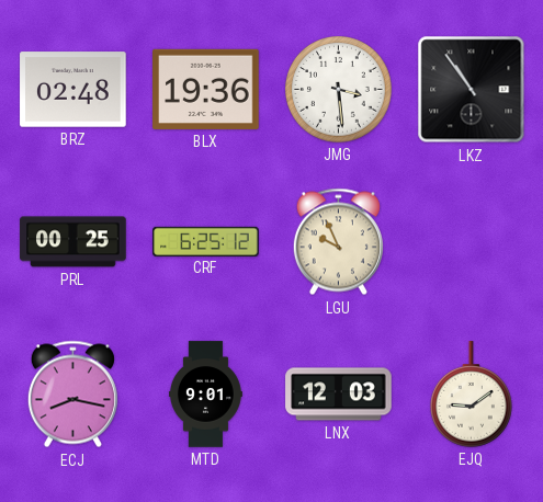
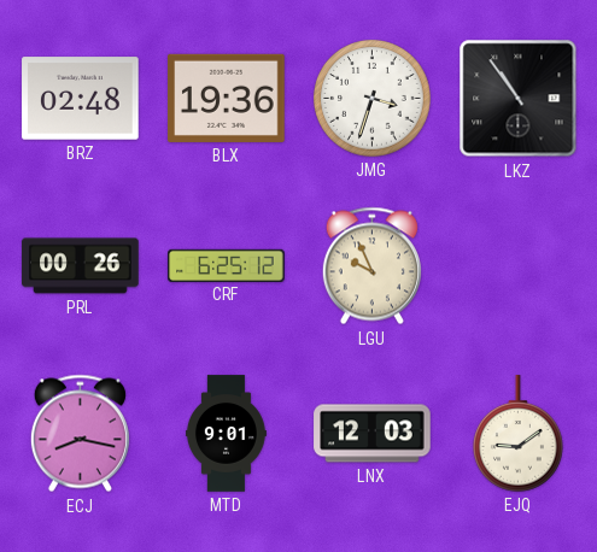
JMG: 3:29 -> 3:33
PRL: 00:25 -> 00:26
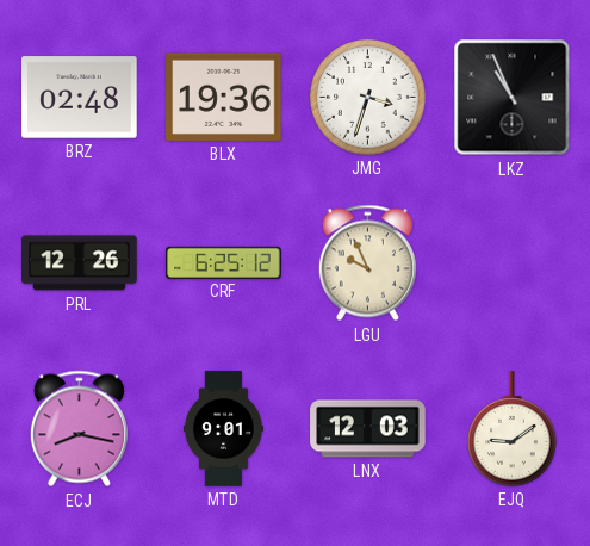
LKZ: 10:54 -> 10:56
PRL: 00:26 -> 12:26
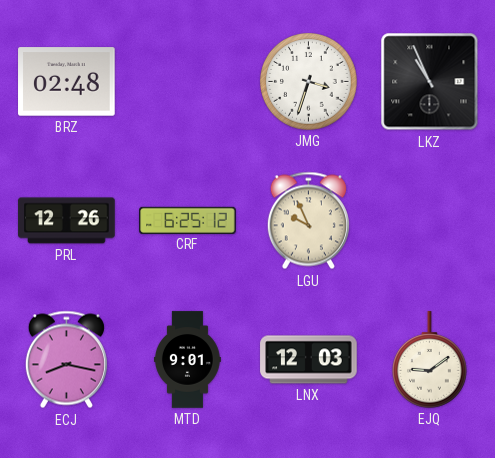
BLX: 19:36 -> none
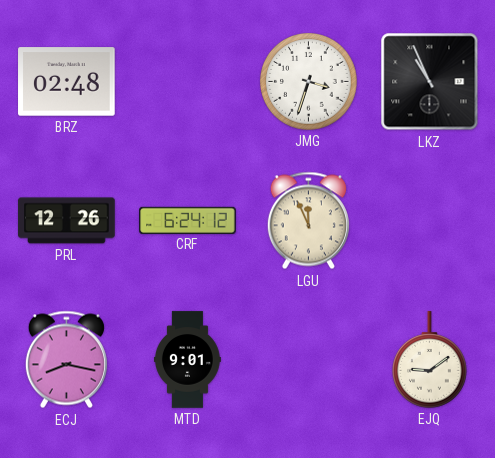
CRF: 6:25 -> 6:24
LGU: 9:56 -> 11:56
LNX: 12:03 -> none
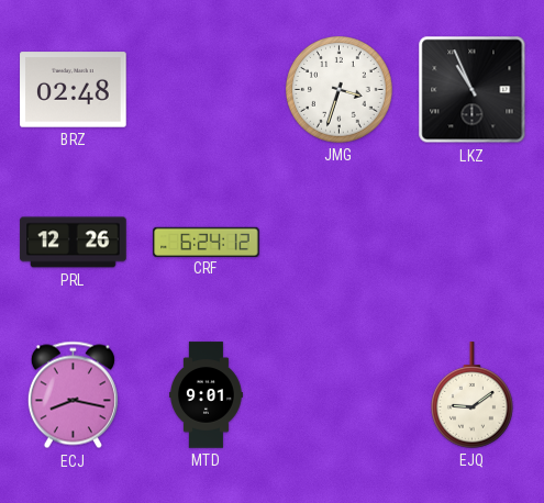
LGU: 11:56 -> none
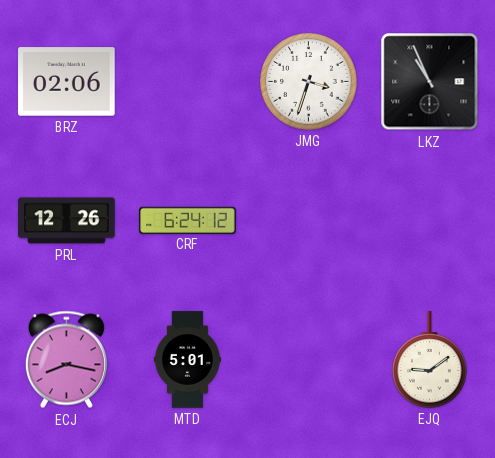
BRZ: 02:48 -> 02:06
MTD: 9:01 -> 5:01
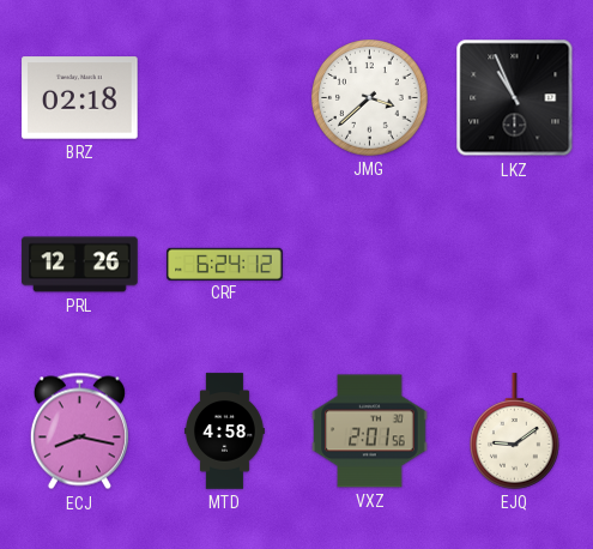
BRZ: 02:06 -> 02:18
JMG: 3:33 -> 3:38
MTD: 5:01 -> 4:58
VXZ: none -> 2:01
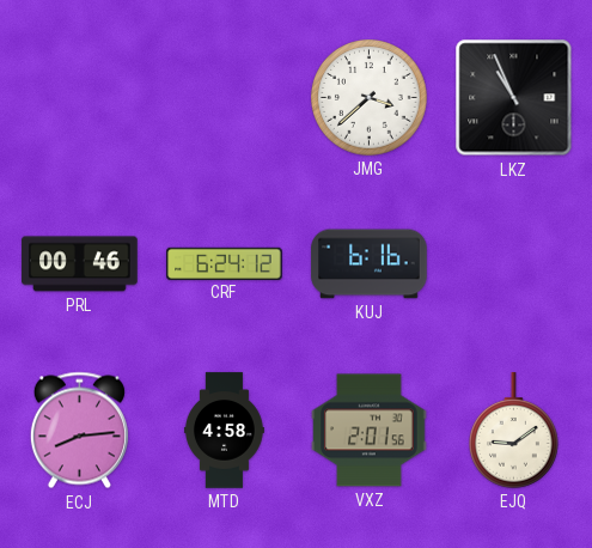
BRZ: 02:18 -> none
PRL: 12:26 -> 00:46
KUJ: none -> 6:16
ECJ: 8:17 -> 8:14
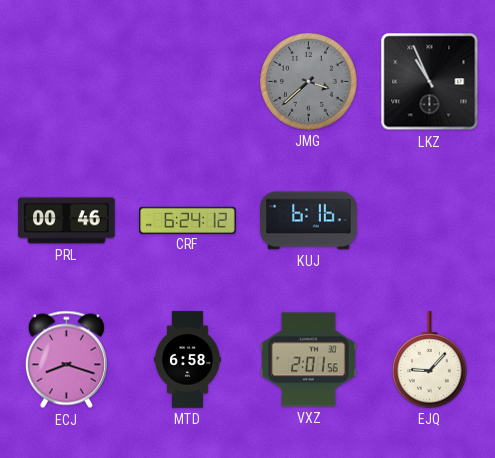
JMG dial: white -> grey
ECJ: 8:14 -> 8:18
MTD: 4:58 -> 6:58
EJQ: 9:09 -> 9:07
